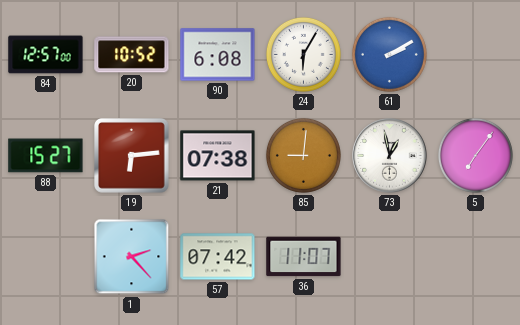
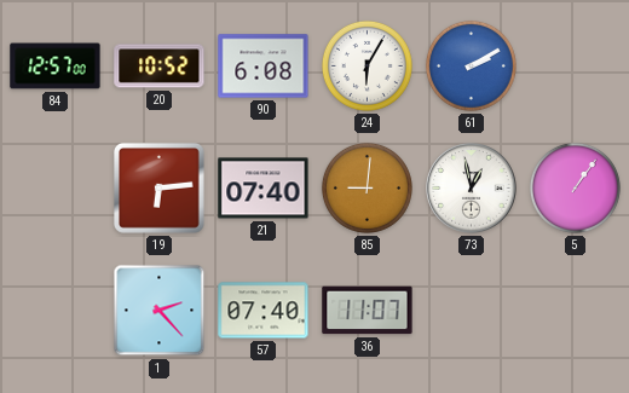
88: 15:27 -> none
21: 07:38 -> 07:40
5: 7:06 -> 1:06
57: 07:42 -> 07:40
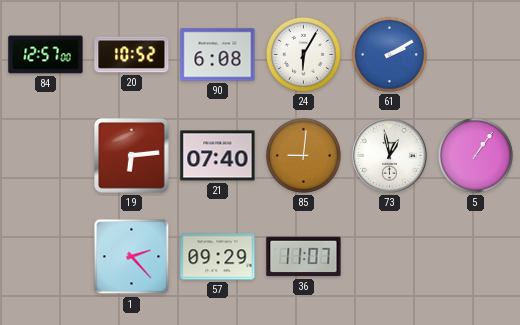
57: 07:40 -> 09:29
